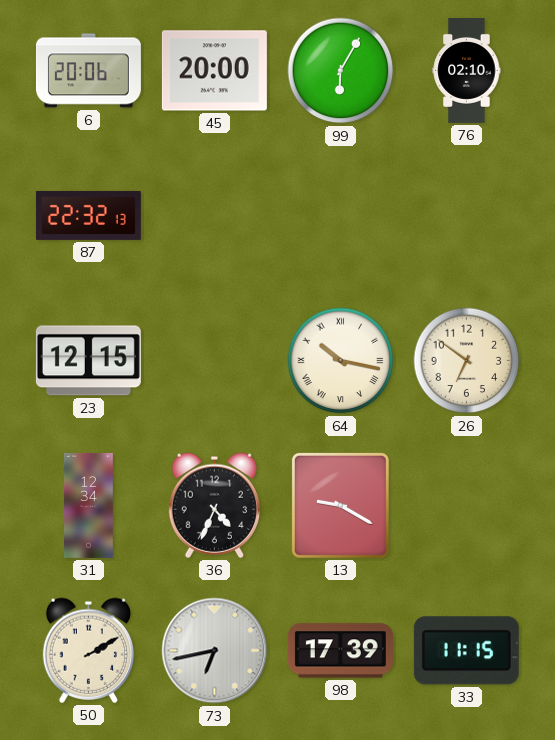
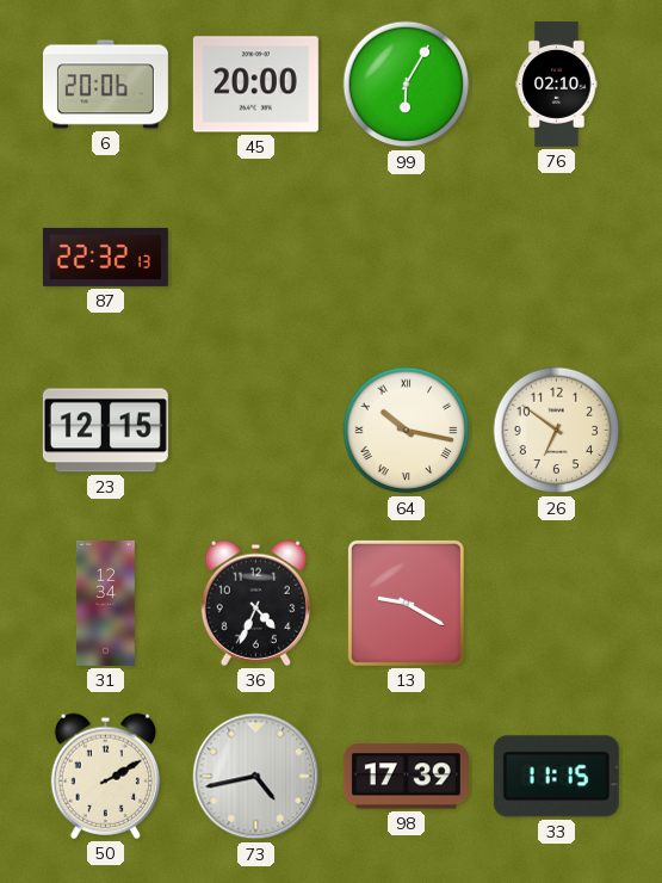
73: 6:43 -> 4:43
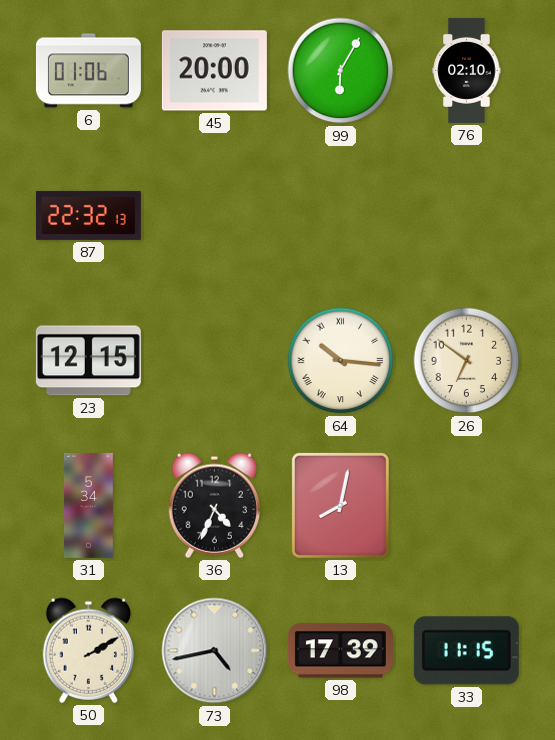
6: 20:06 -> 01:06
64: 10:17 -> 10:16
31: 12:34 -> 5:34
13: 9:20 -> 8:02
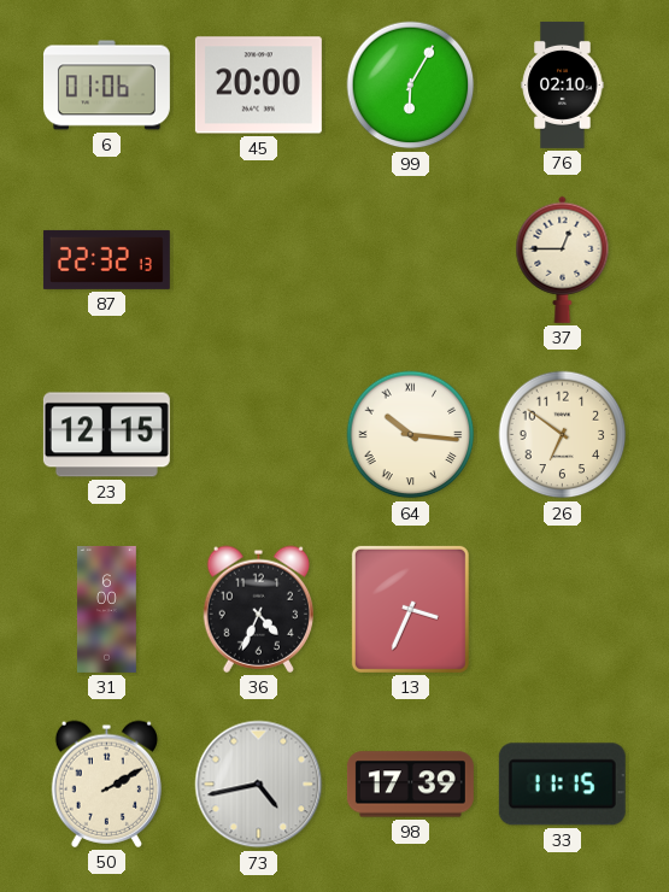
37: none -> 12:45
31: 5:34 -> 6:00
13: 8:02 -> 3:34
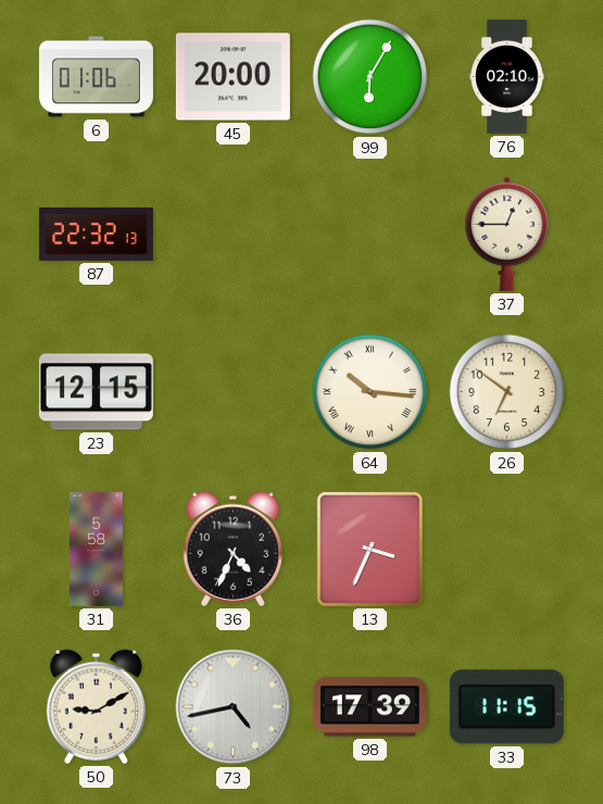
31: 6:00 -> 5:58
50: 2:10 -> 9:10
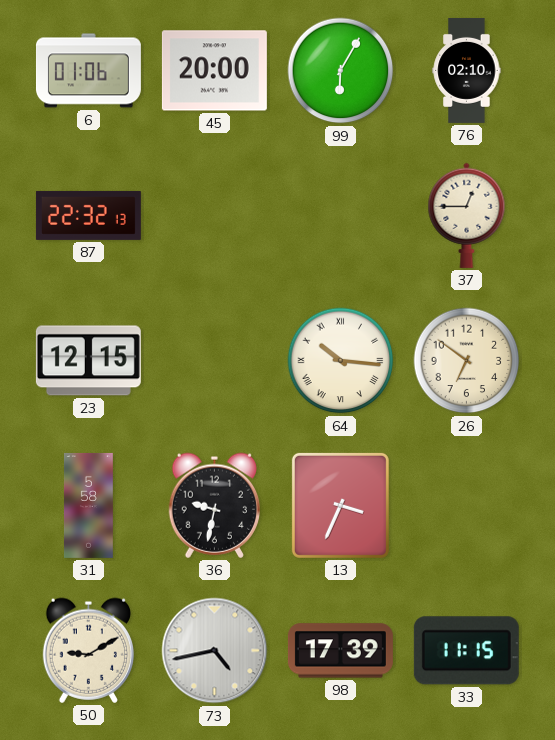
36: 4:34 -> 9:32
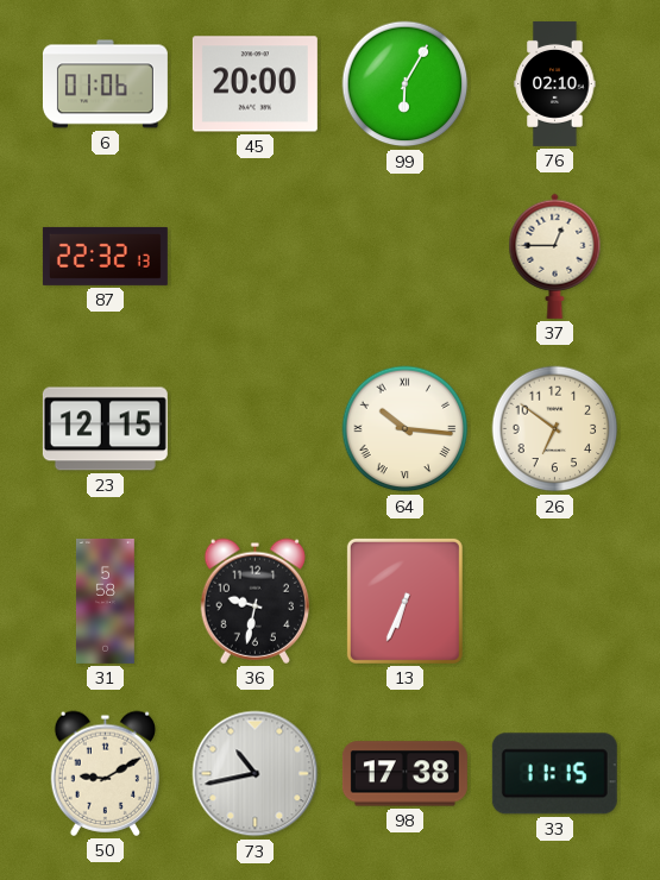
13: 3:34 -> 6:34
73: 4:43 -> 10:43
98: 17:39 -> 17:38
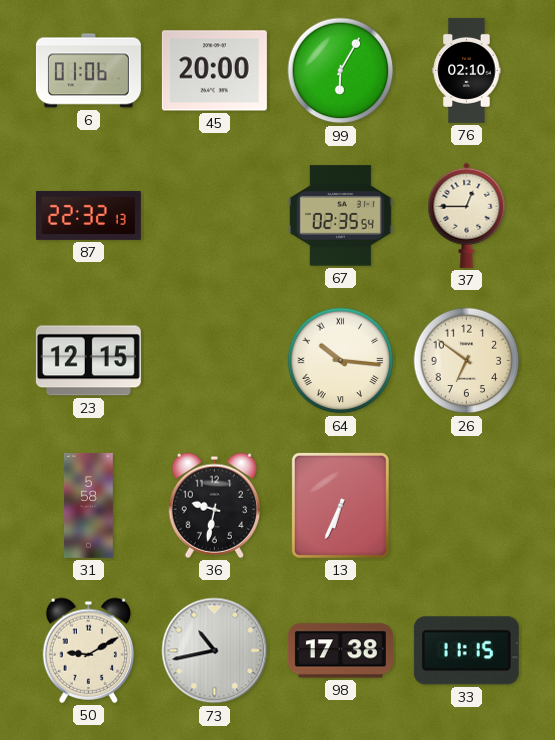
67: none -> 02:35
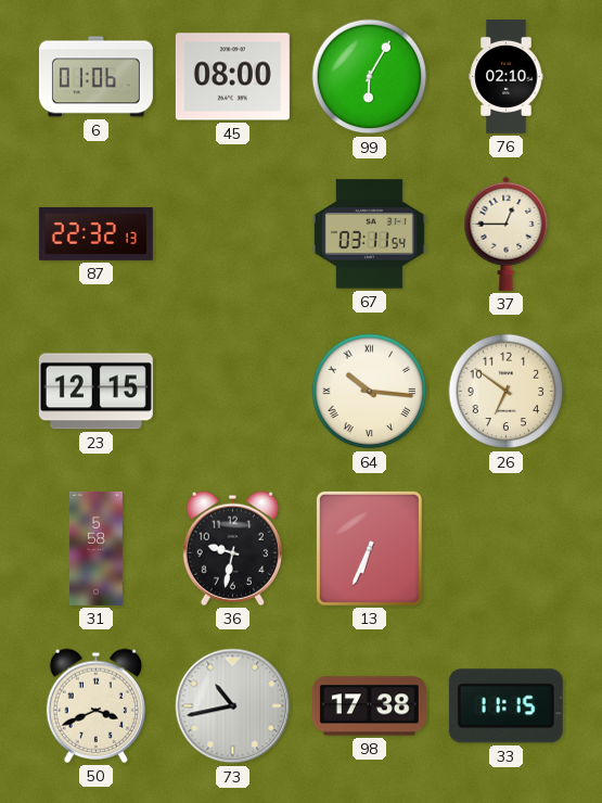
45: 20:00 -> 08:00
67: 02:35 -> 03:11
50: 9:10 -> 3:41
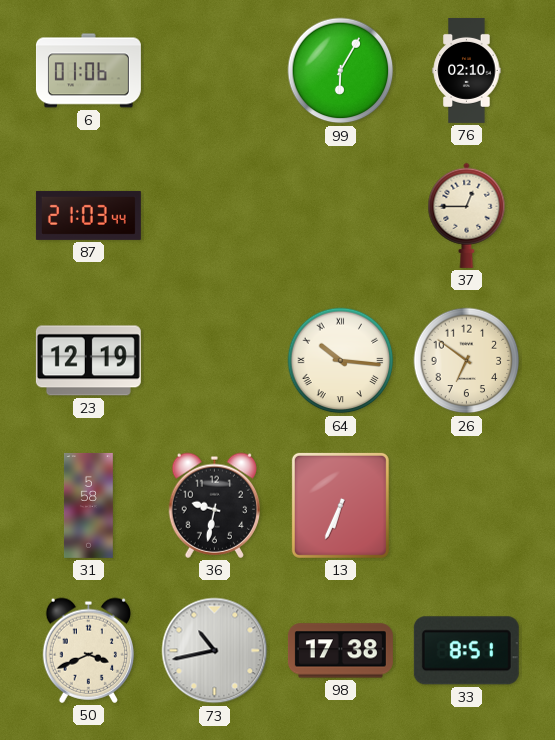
45: 08:00 -> none
87: 22:32 -> 21:03
67: 03:11 -> none
23: 12:15 -> 12:19
33: 11:15 -> 8:51
